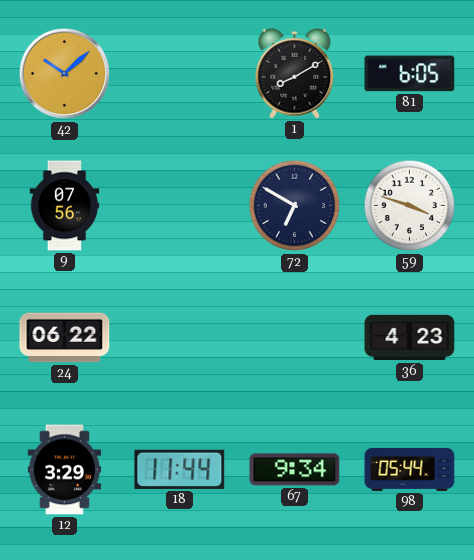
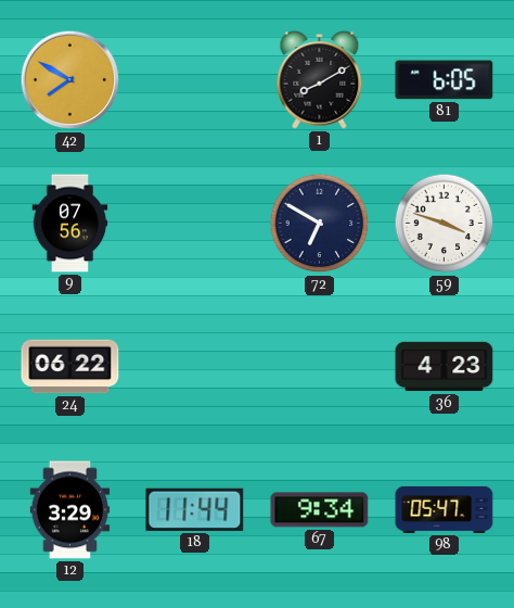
42: 10:08 -> 7:50
98: 05:44 -> 05:47
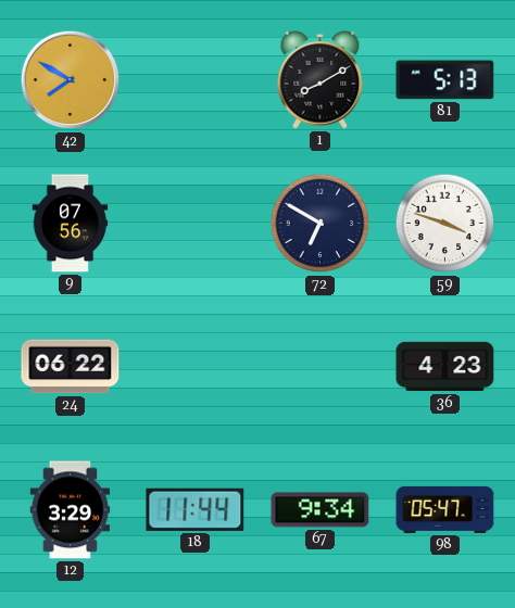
81: 6:05 -> 5:13
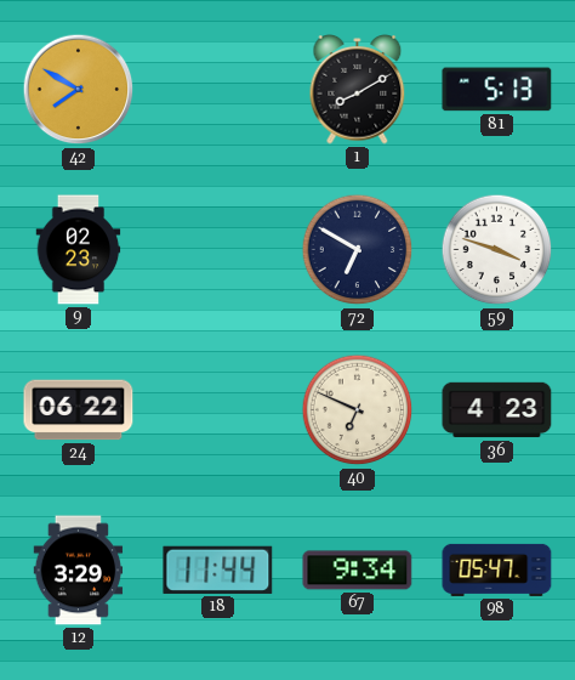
9: 07:56 -> 02:23
40: none -> 6:49
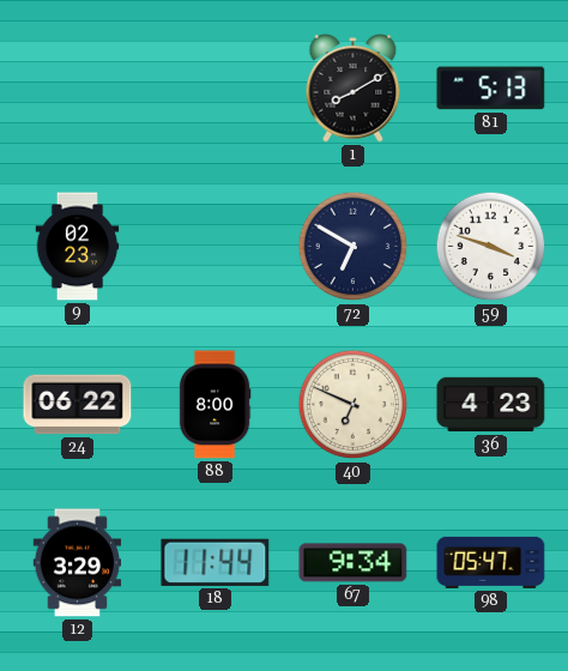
42: 7:50 -> none
88: none -> 8:00
